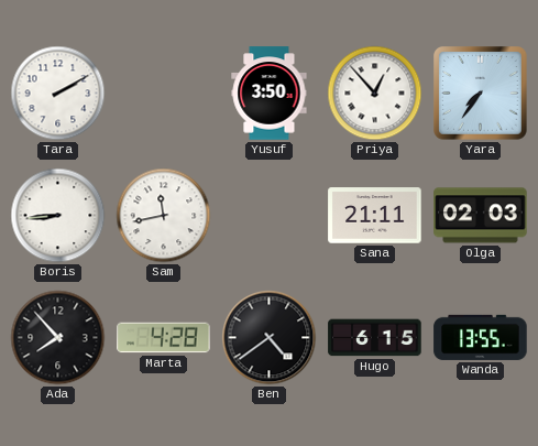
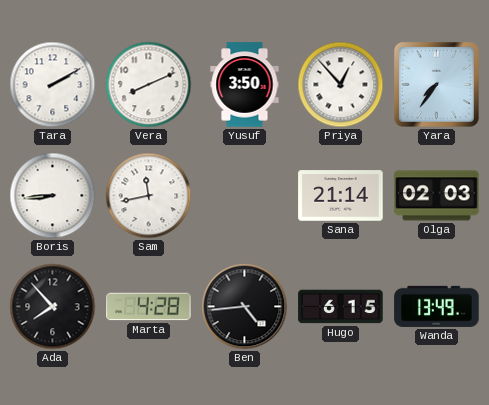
Vera: none -> 8:11
Sana: 21:11 -> 21:14
Ben: 4:39 -> 4:44
Wanda: 13:55 -> 13:49
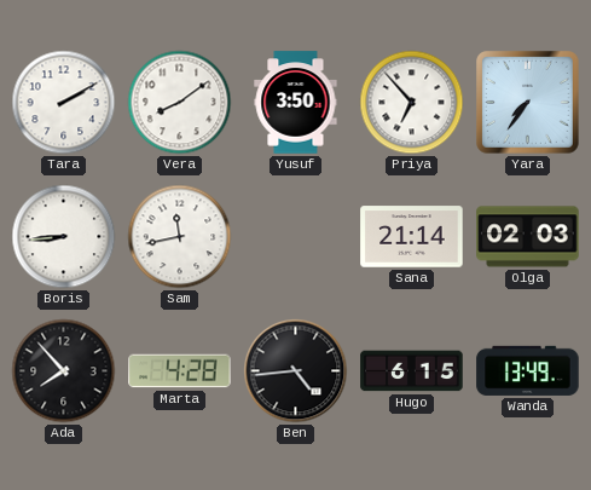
Vera: 8:11 -> 8:09
Priya: 12:53 -> 6:53
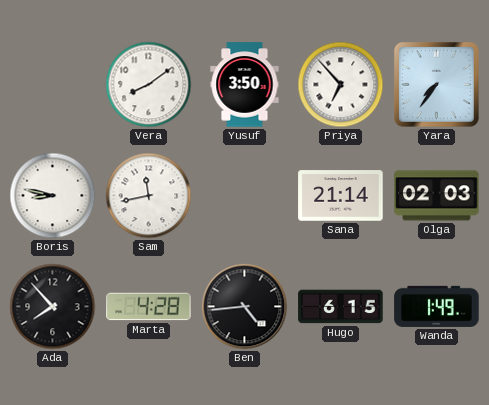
Tara: 2:10 -> none
Boris: 8:44 -> 8:47
Wanda: 13:49 -> 1:49
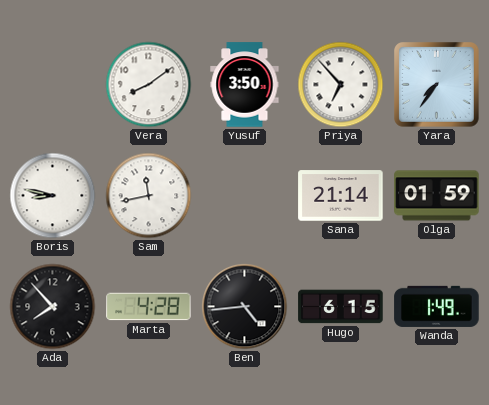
Olga: 02:03 -> 01:59
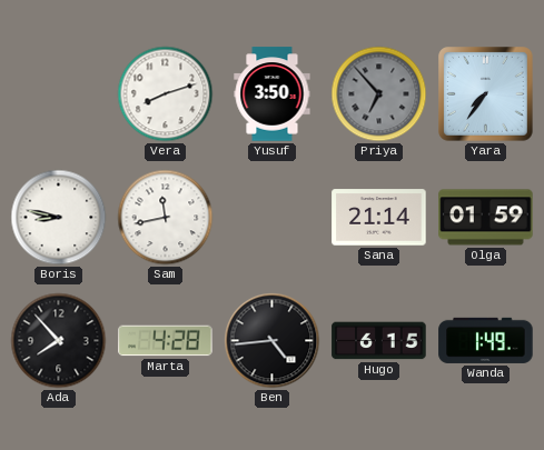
Vera: 8:09 -> 8:12
Priya dial: white -> grey
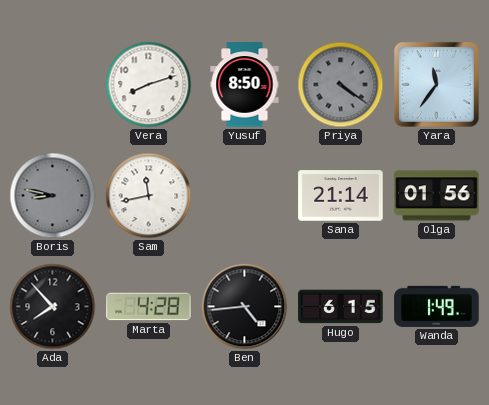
Yusuf: 3:50 -> 8:50
Priya: 6:53 -> 4:21
Yara: 7:36 -> 11:36
Boris dial: white -> grey
Olga: 01:59 -> 01:56
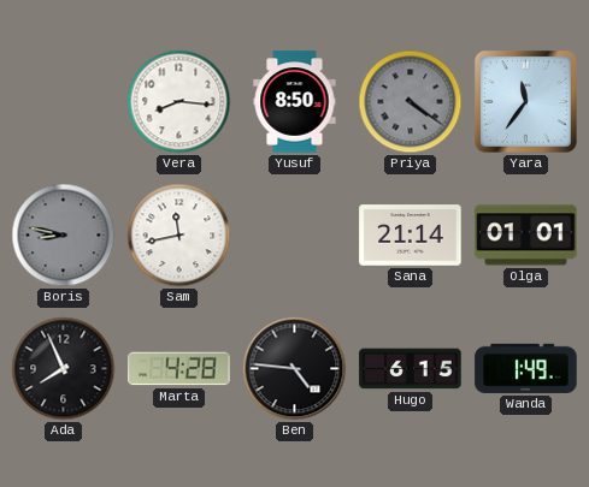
Vera: 8:12 -> 8:16
Olga: 01:56 -> 01:01
Ada: 7:53 -> 7:56
Ben: 4:44 -> 4:46
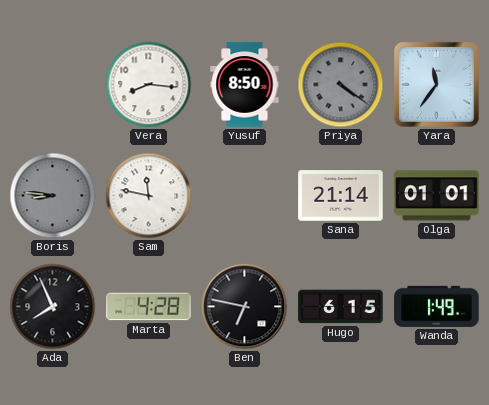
Boris: 8:47 -> 8:46
Sam: 11:43 -> 11:47
Ben: 4:46 -> 6:47
